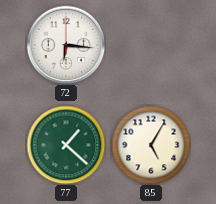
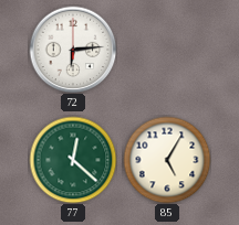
72: 6:16 -> 6:14
77: 1:22 -> 12:22
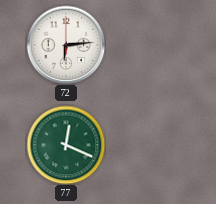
77: 12:22 -> 12:19
85: 5:05 -> none
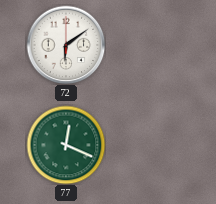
72: 6:14 -> 6:09
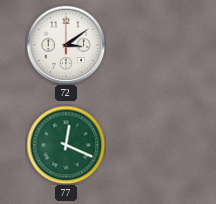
72: 6:09 -> 3:09
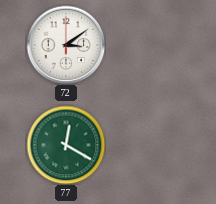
77: 12:19 -> 12:20
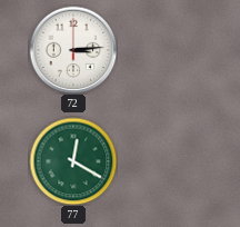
72: 3:09 -> 3:14
